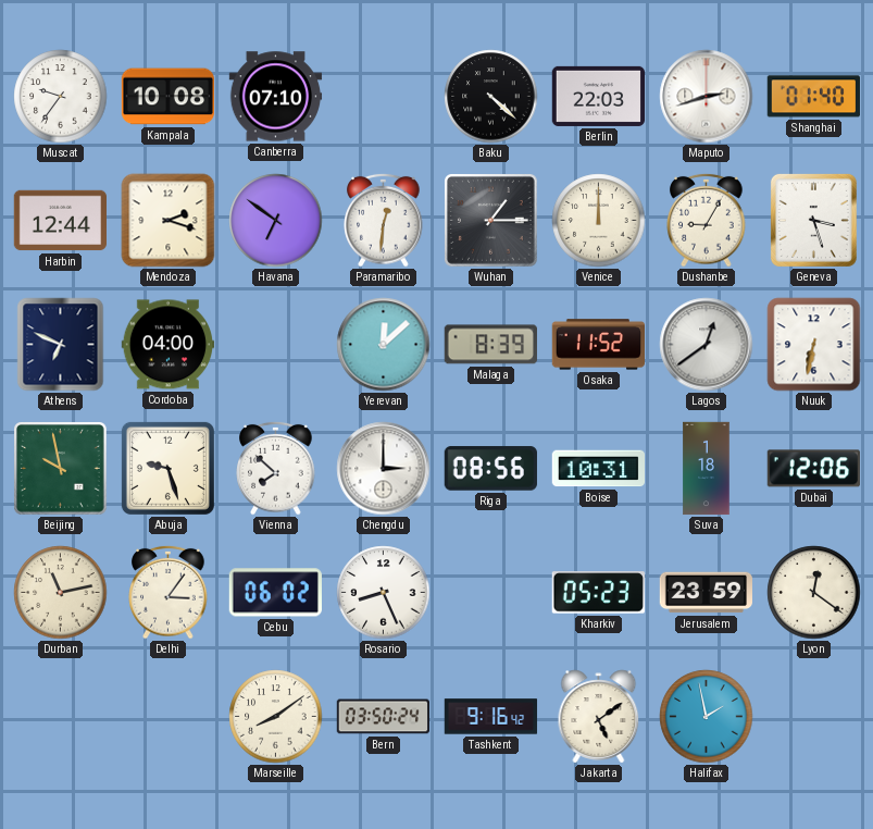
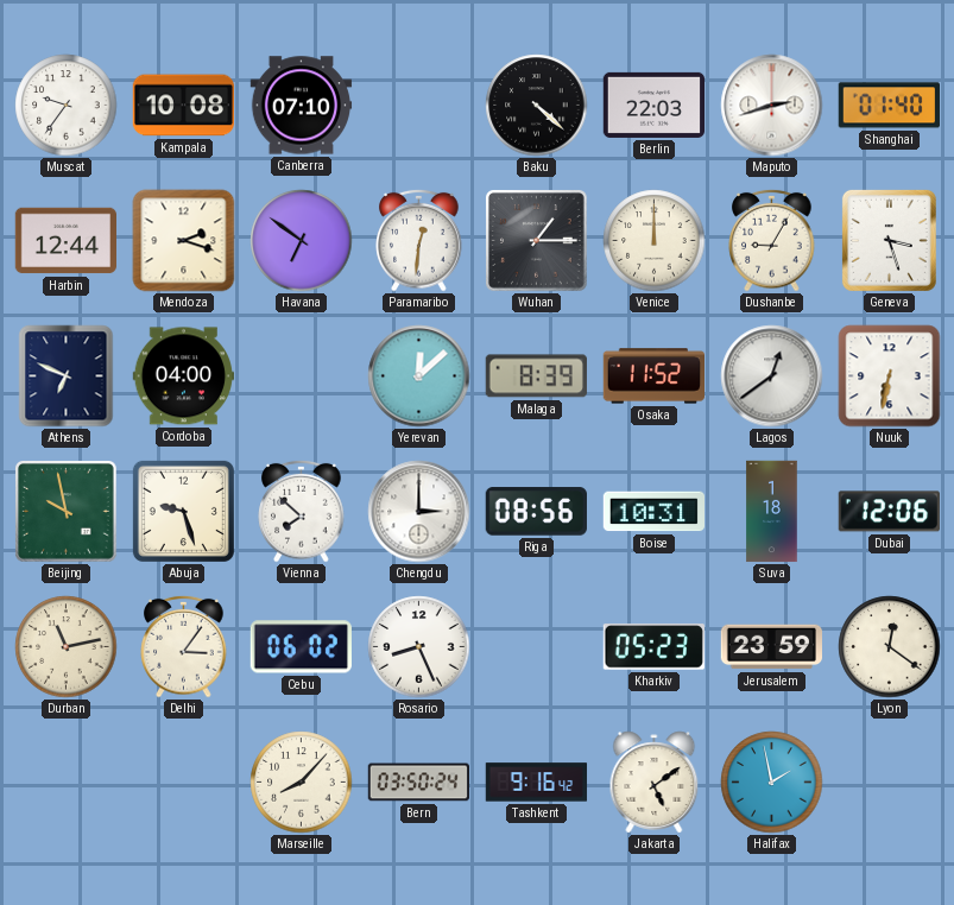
Marseille: 8:09 -> 8:07
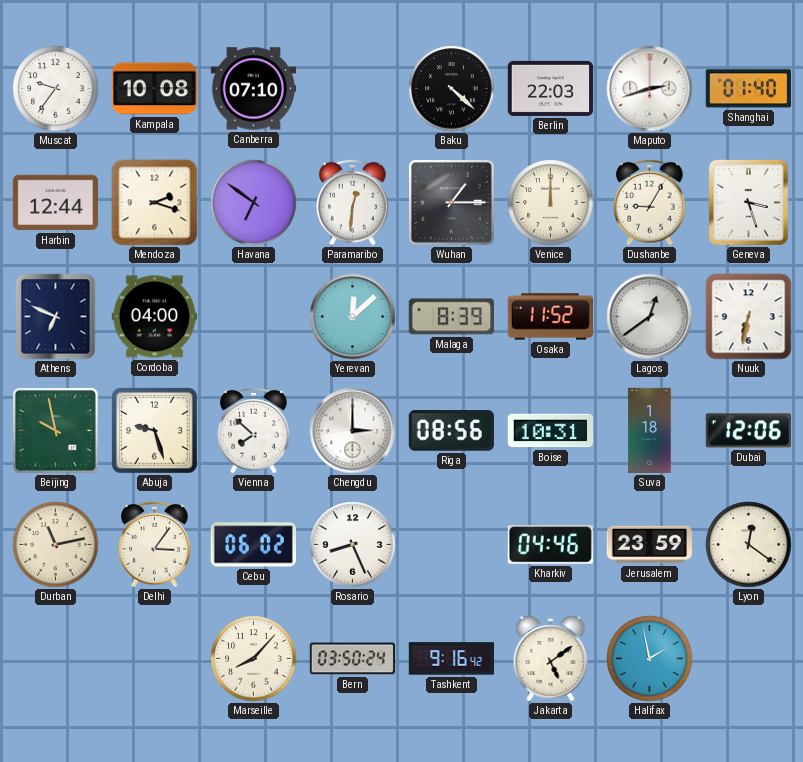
Kharkiv: 05:23 -> 04:46
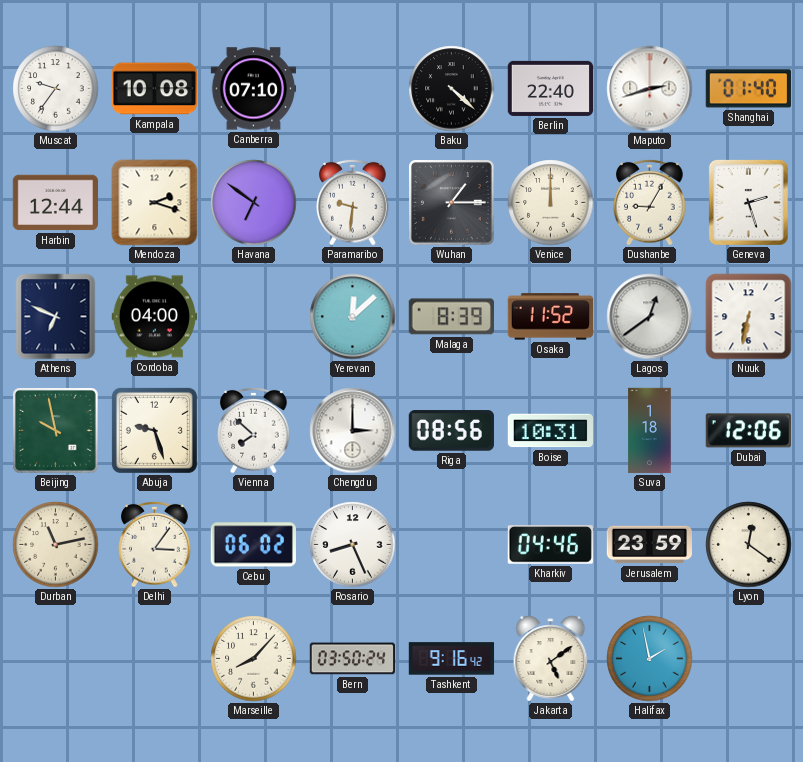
Berlin: 22:03 -> 22:40
Paramaribo: 12:31 -> 9:31
Geneva: 3:27 -> 2:27
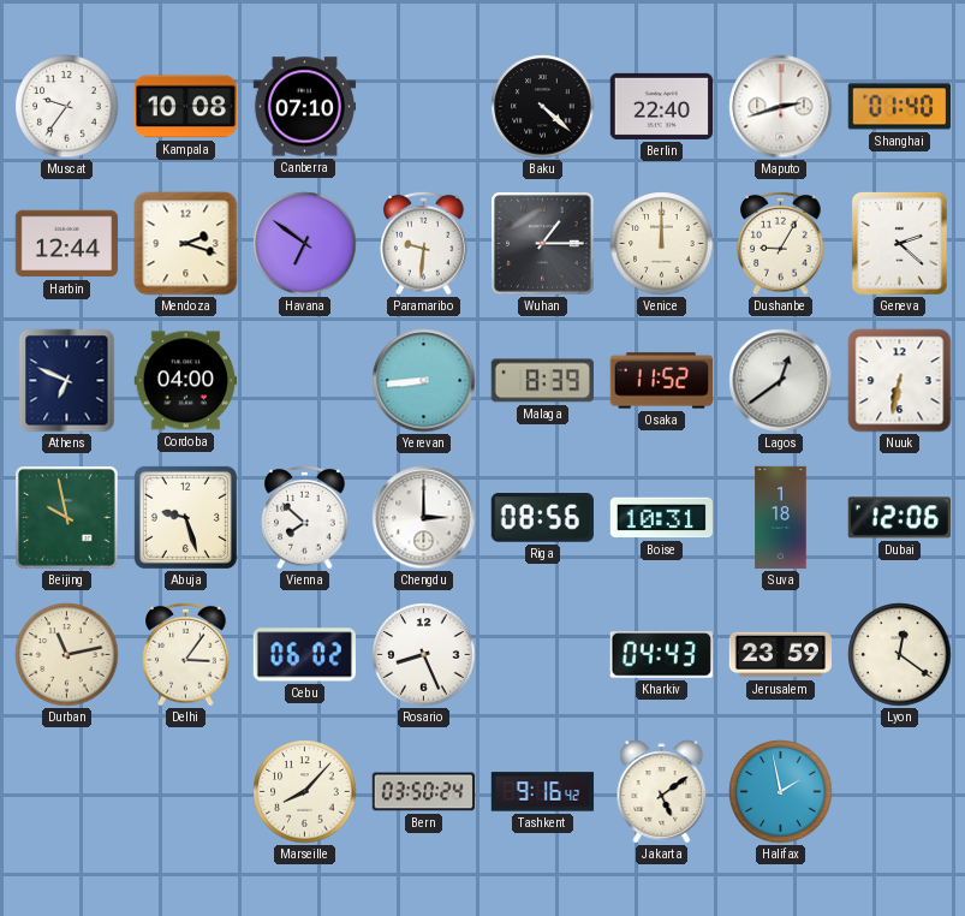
Geneva: 2:27 -> 2:22
Yerevan: 12:08 -> 8:44
Kharkiv: 04:46 -> 04:43
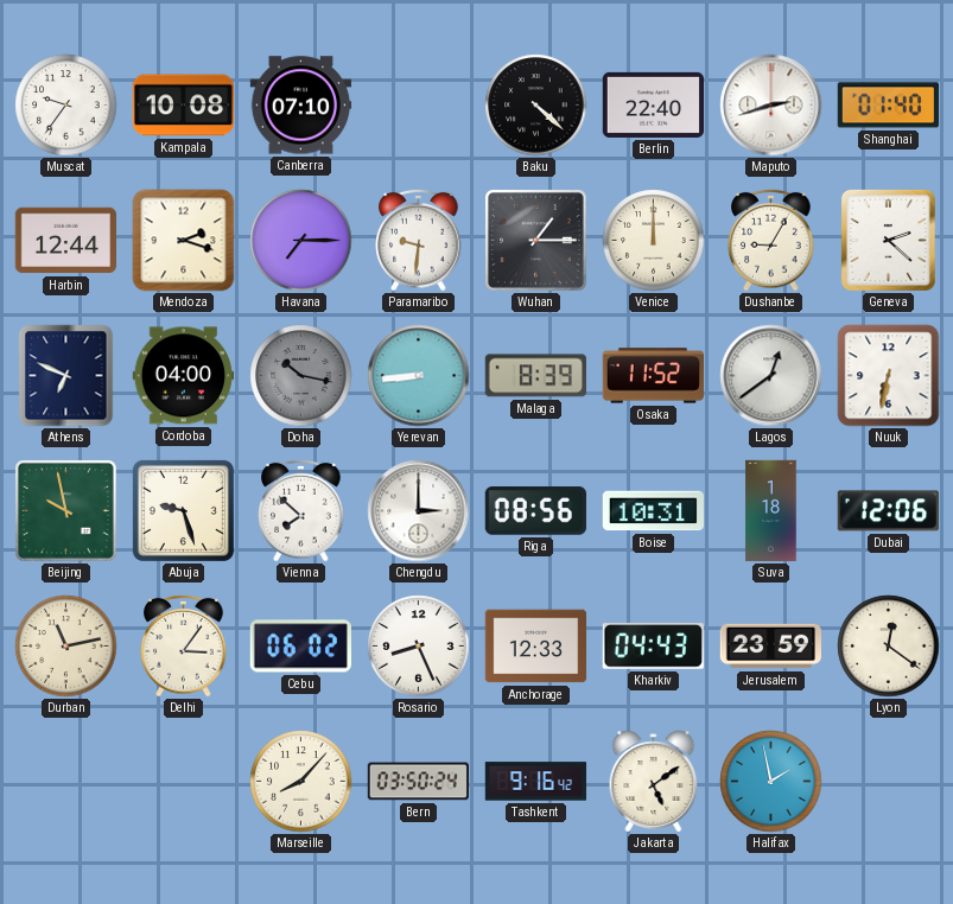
Havana: 6:51 -> 7:15
Doha: none -> 10:17
Anchorage: none -> 12:33
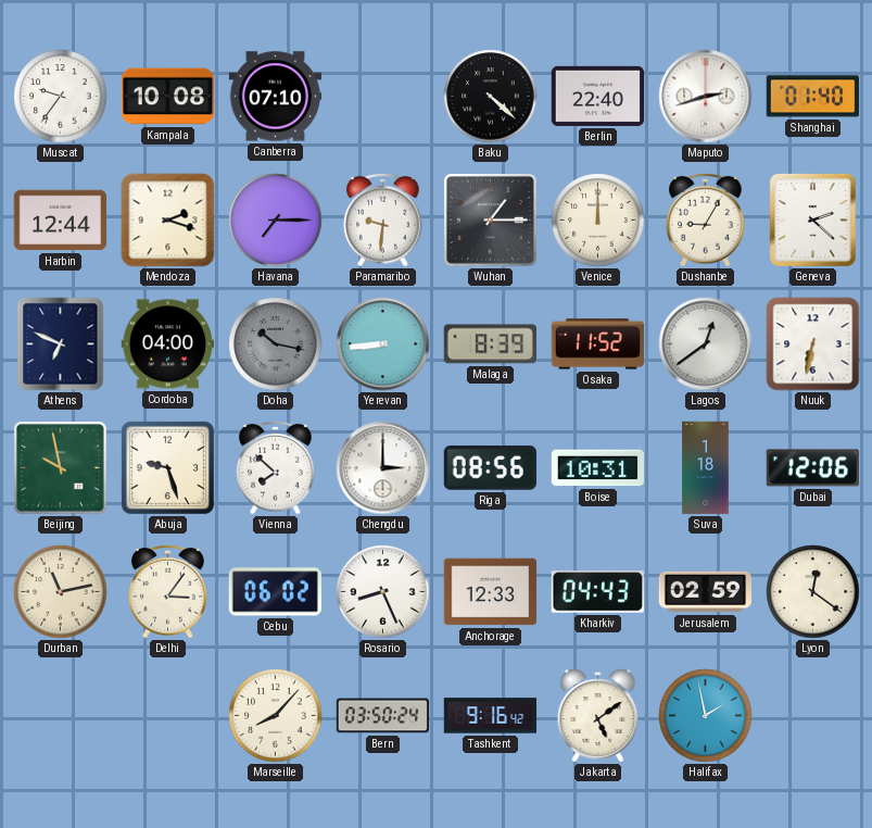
Jerusalem: 23:59 -> 02:59
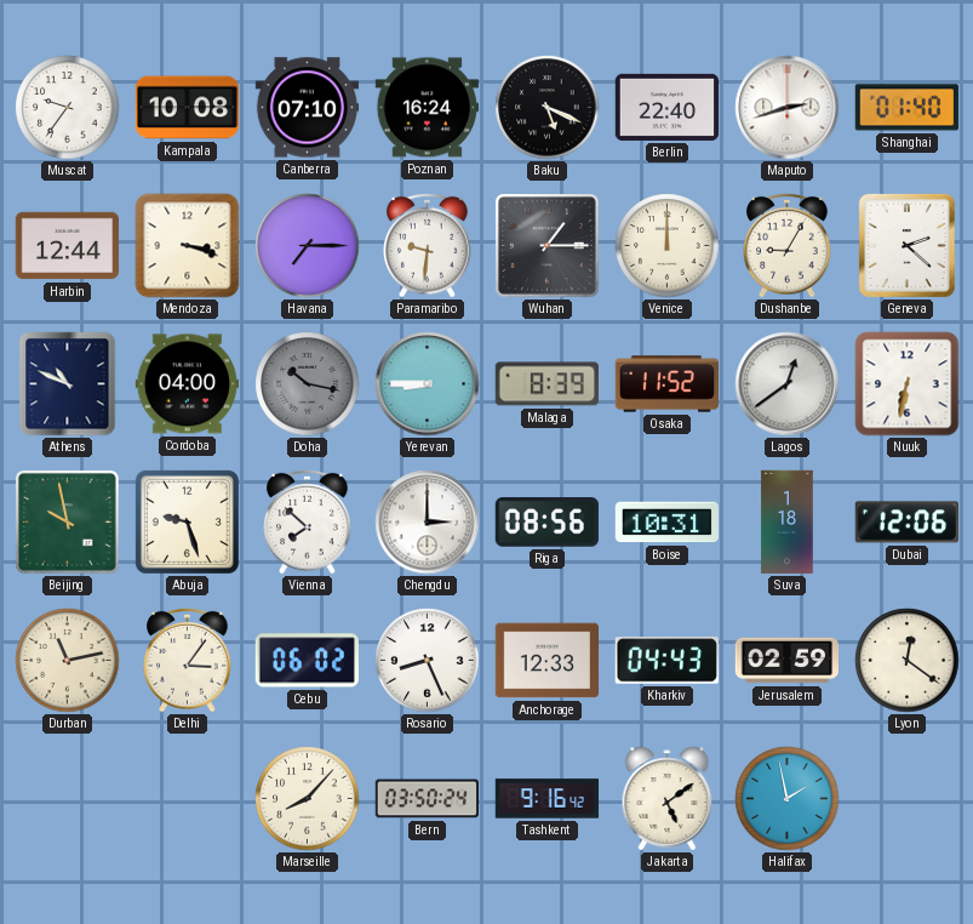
Poznan: none -> 16:24
Baku: 4:22 -> 5:19
Mendoza: 2:18 -> 3:18
Athens: 6:49 -> 10:49
Yerevan: 8:44 -> 8:45
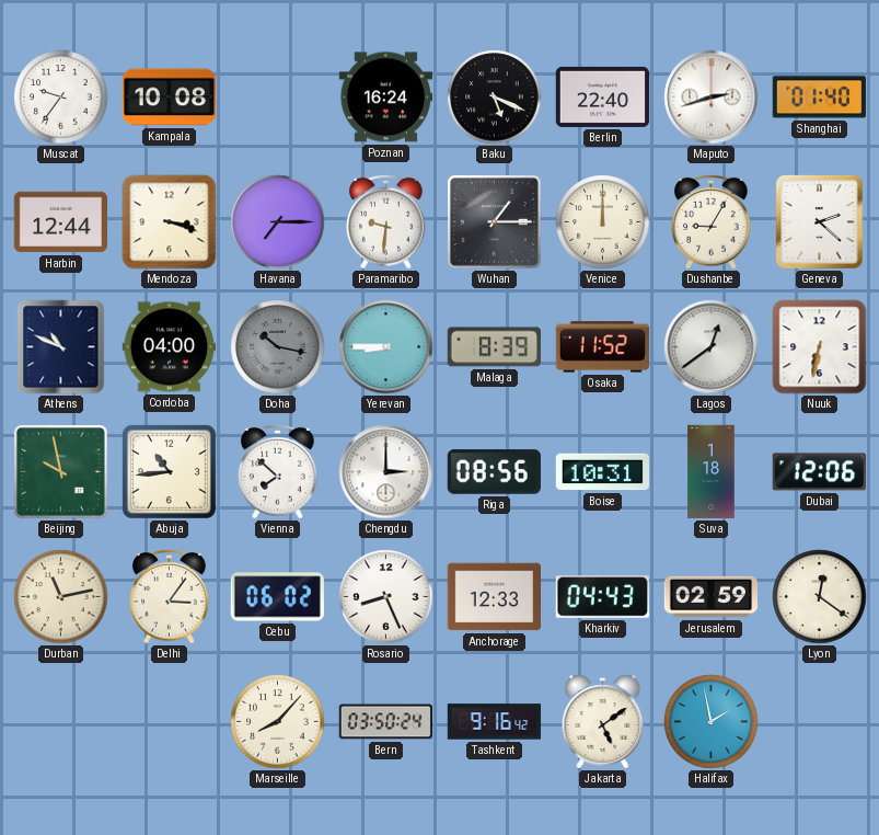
Canberra: 07:10 -> none
Abuja: 9:27 -> 10:44
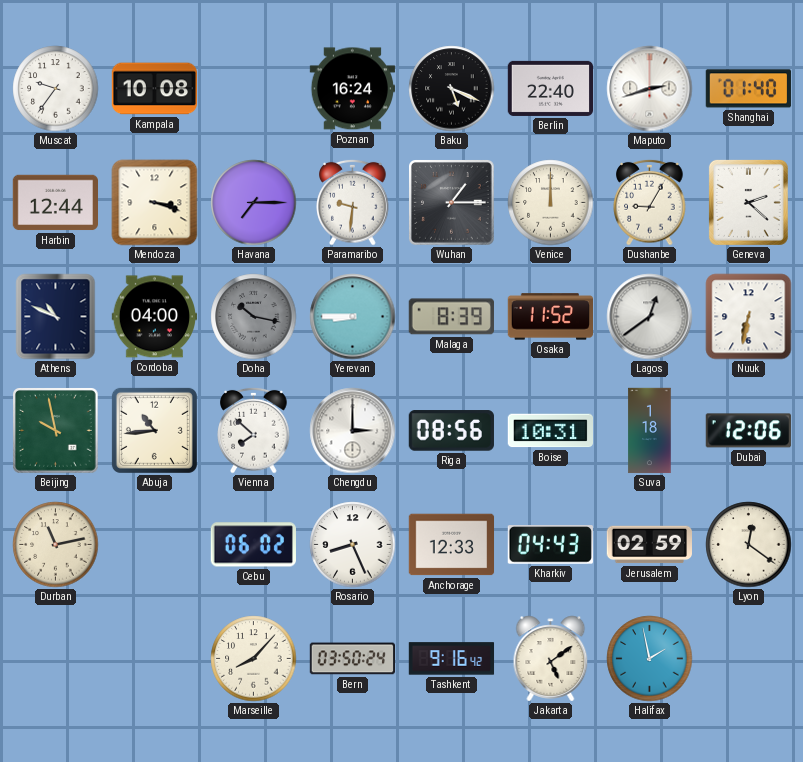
Delhi: 3:06 -> none
